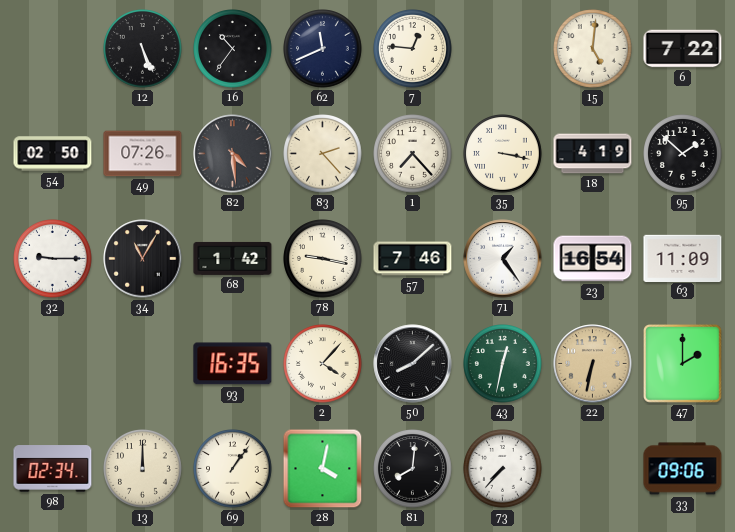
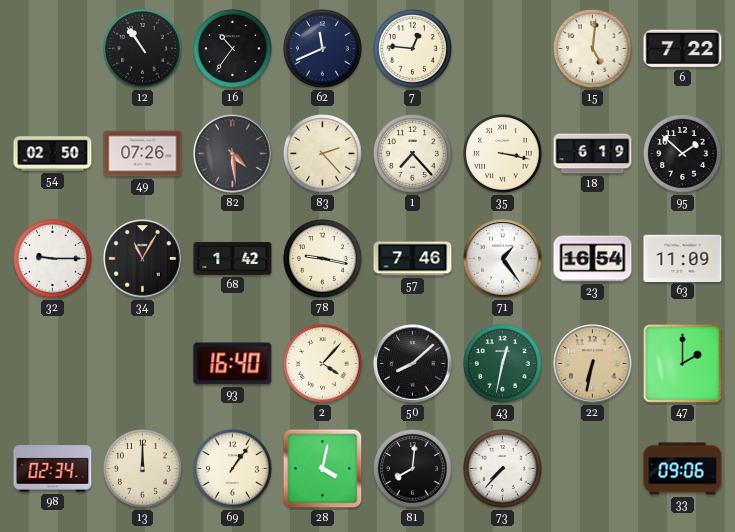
12: 5:26 -> 10:54
18: 4:19 -> 6:19
93: 16:35 -> 16:40
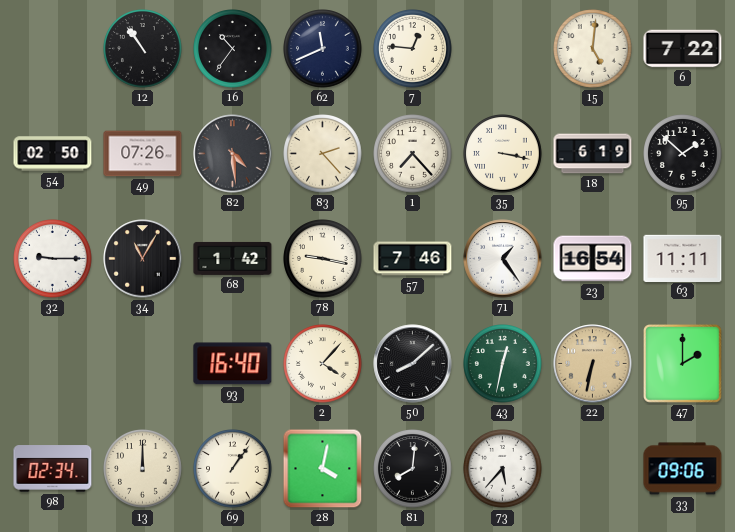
63: 11:09 -> 11:11
73: 7:37 -> 5:37
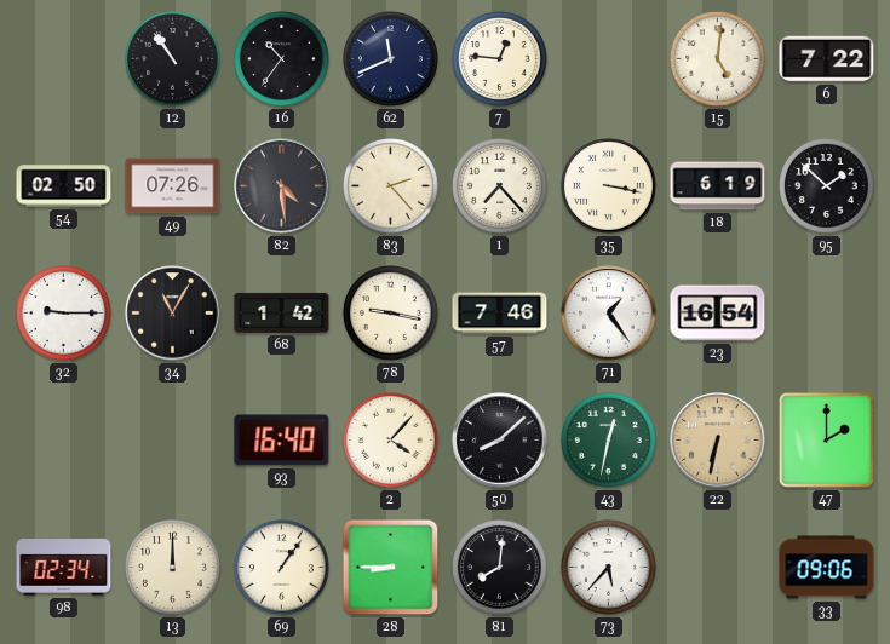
63: 11:11 -> none
28: 4:02 -> 8:45
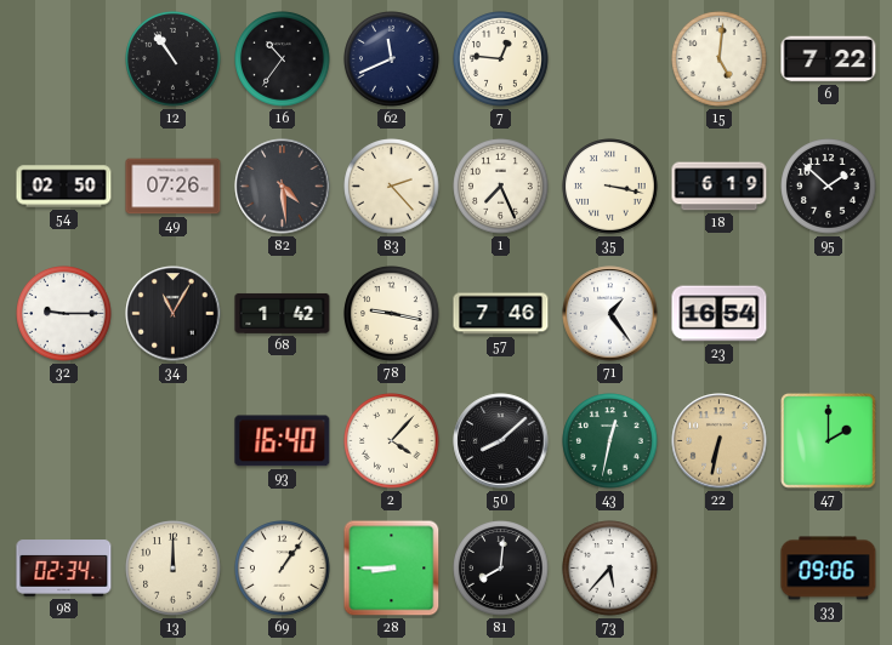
1: 7:23 -> 7:26
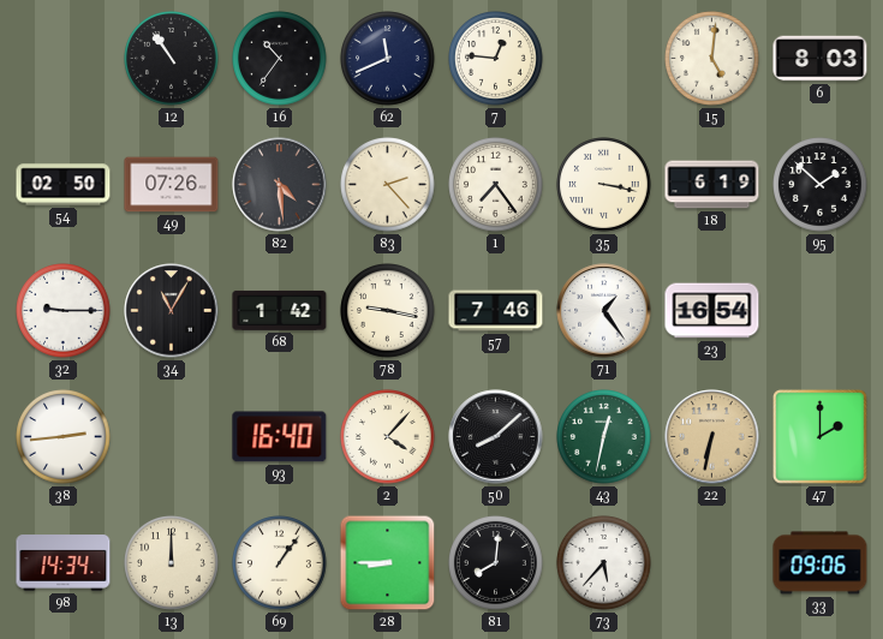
6: 7:22 -> 8:03
1: 7:26 -> 7:24
38: none -> 2:44
98: 02:34 -> 14:34
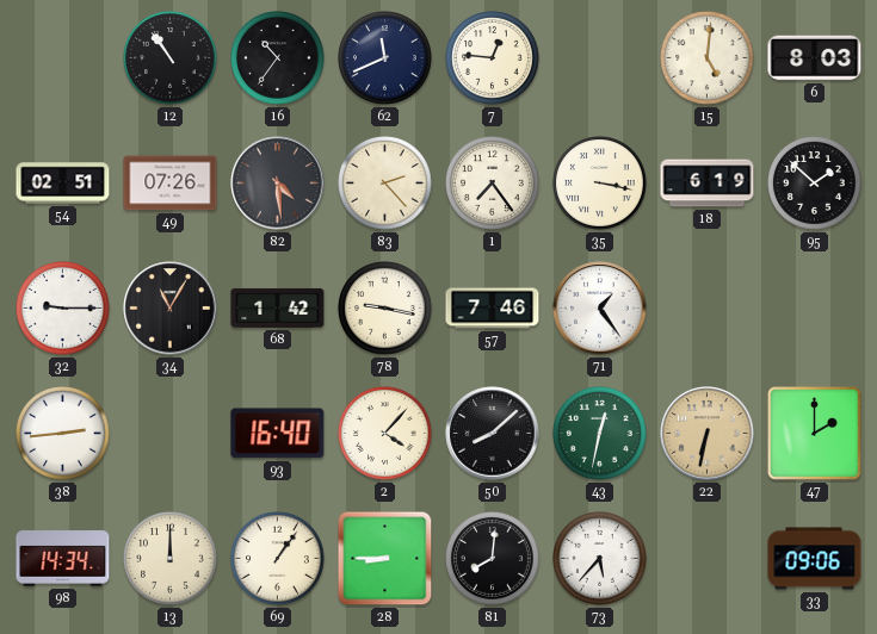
54: 02:50 -> 02:51
23: 16:54 -> none
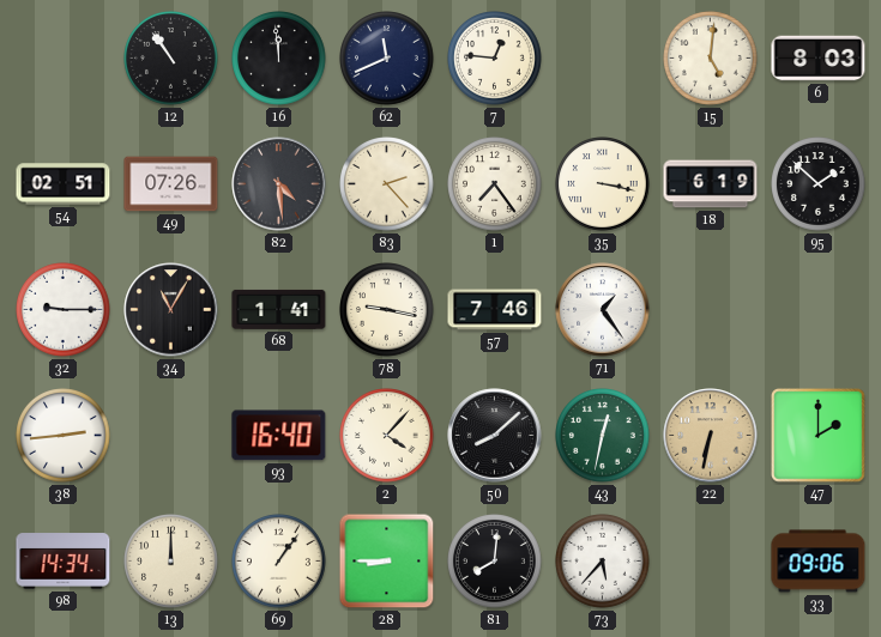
16: 10:36 -> 11:59
68: 1:42 -> 1:41
